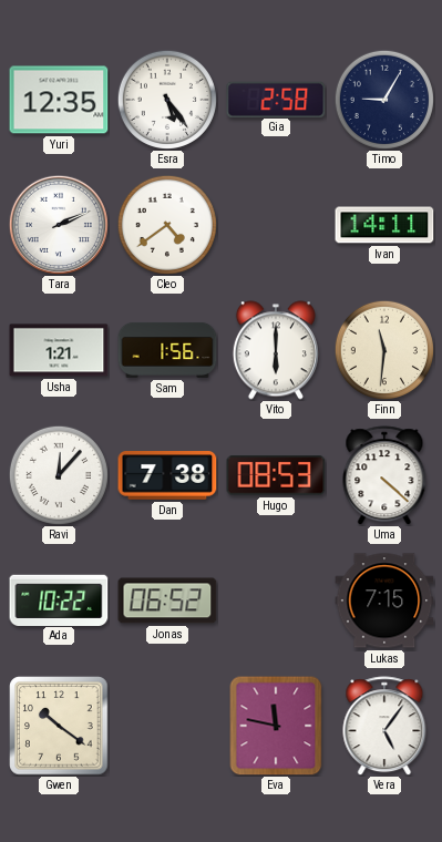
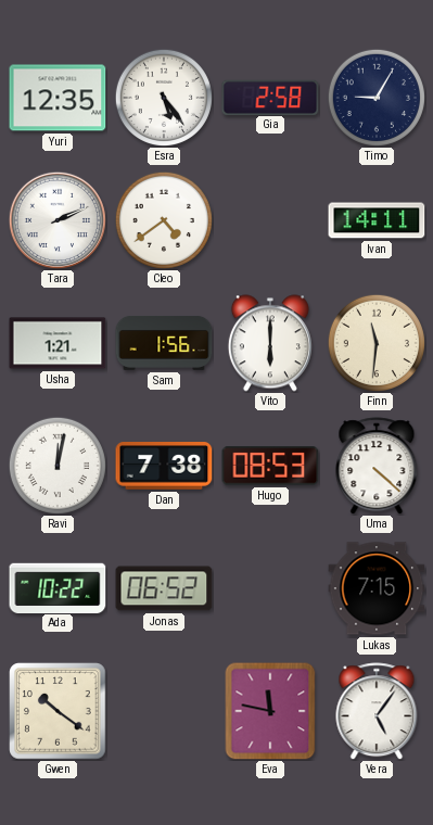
Ravi: 12:07 -> 12:02
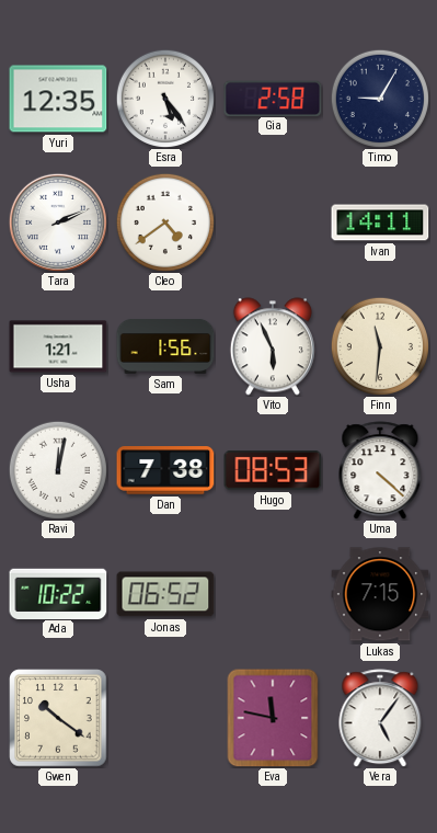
Vito: 6:00 -> 5:56
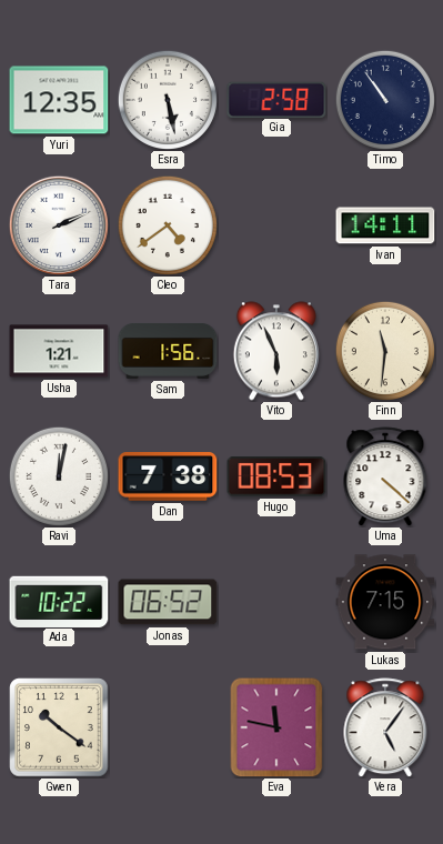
Esra: 5:24 -> 5:28
Timo: 9:05 -> 10:54
